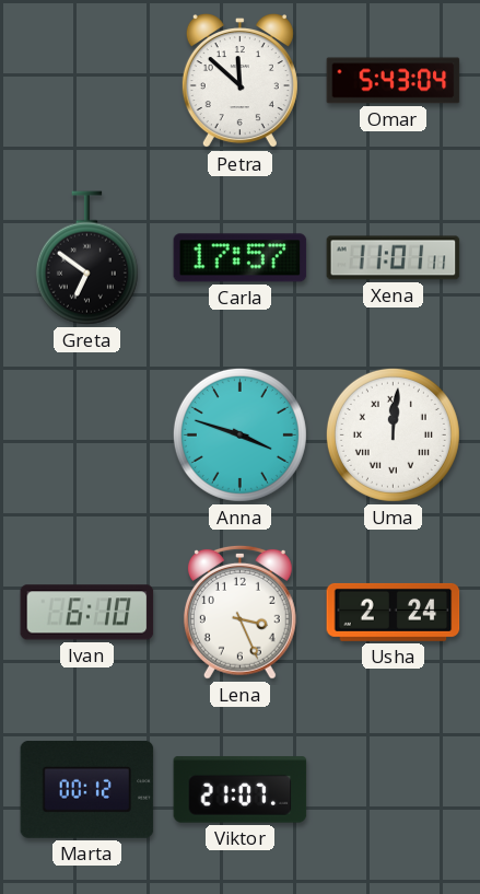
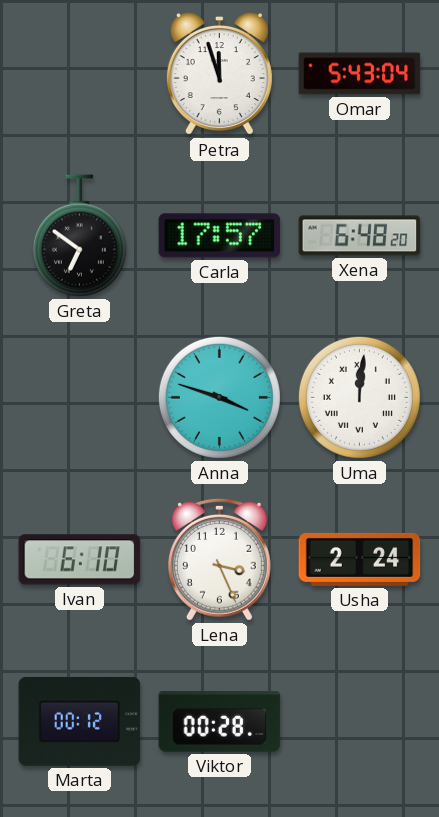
Petra: 11:52 -> 11:57
Xena: 11:01 -> 6:48
Viktor: 21:07 -> 00:28
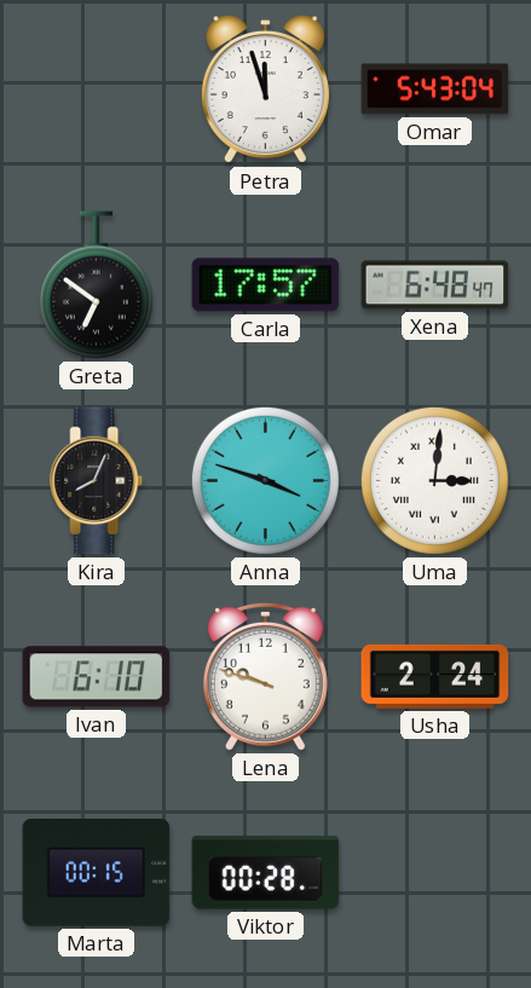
Xena: 6:48:20 -> 6:48:47
Kira: none -> 8:04
Uma: 12:01 -> 3:01
Lena: 3:26 -> 9:48
Marta: 00:12 -> 00:15
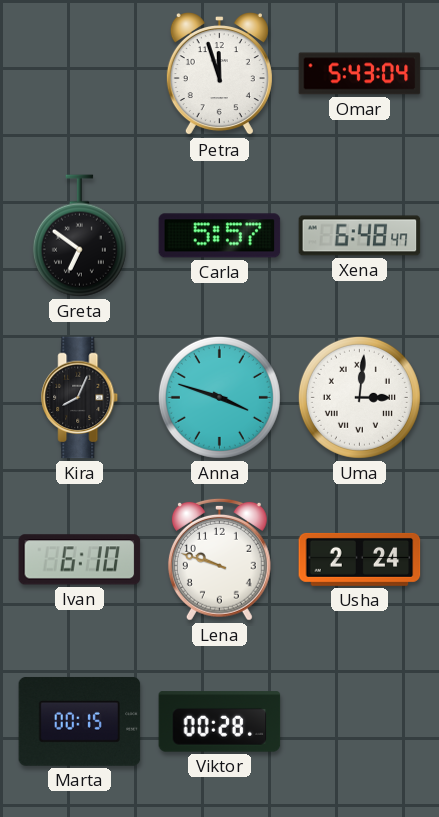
Carla: 17:57 -> 5:57
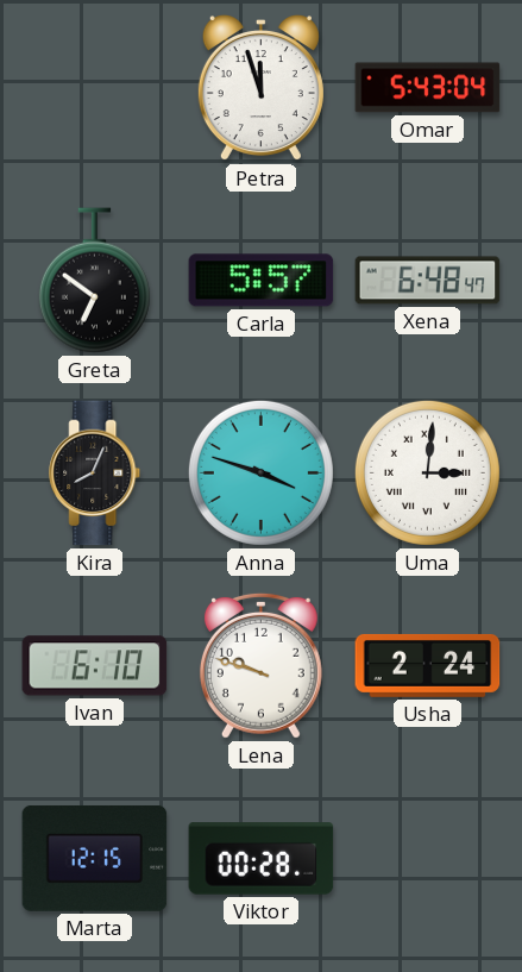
Marta: 00:15 -> 12:15
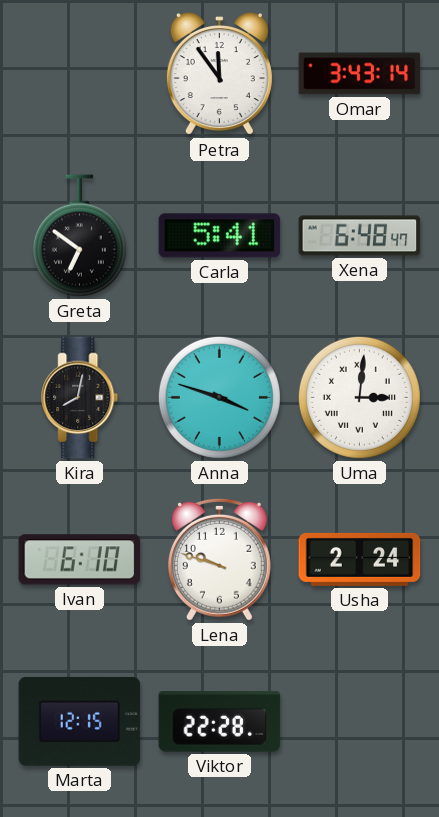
Petra: 11:57 -> 11:54
Omar: 5:43 -> 3:43
Carla: 5:57 -> 5:41
Kira: 8:04 -> 8:02
Viktor: 00:28 -> 22:28
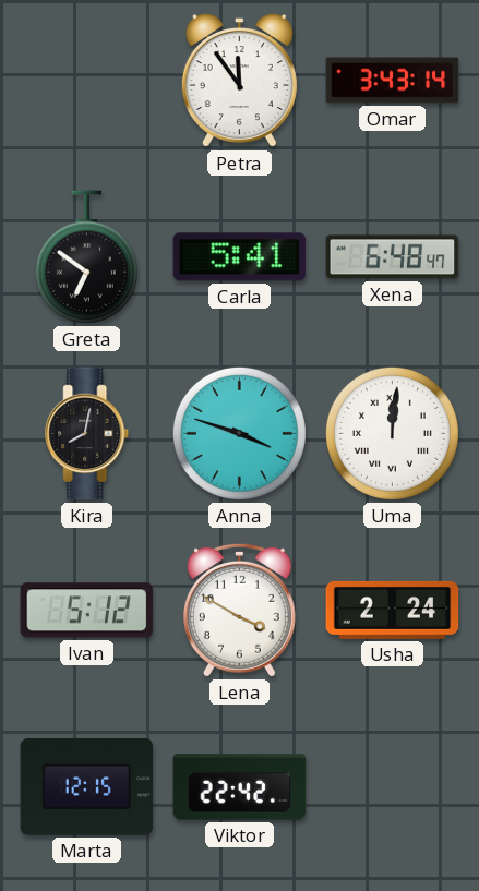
Uma: 3:01 -> 12:01
Ivan: 6:10 -> 5:12
Lena: 9:48 -> 3:50
Viktor: 22:28 -> 22:42
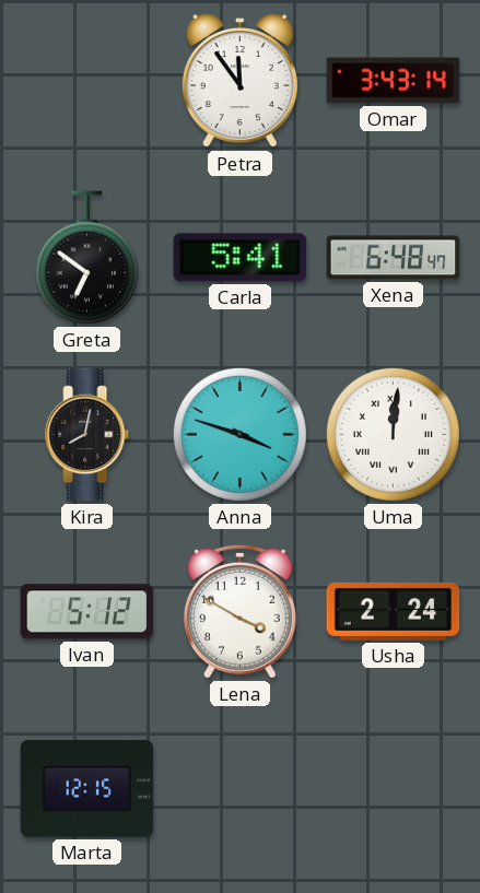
Viktor: 22:42 -> none
